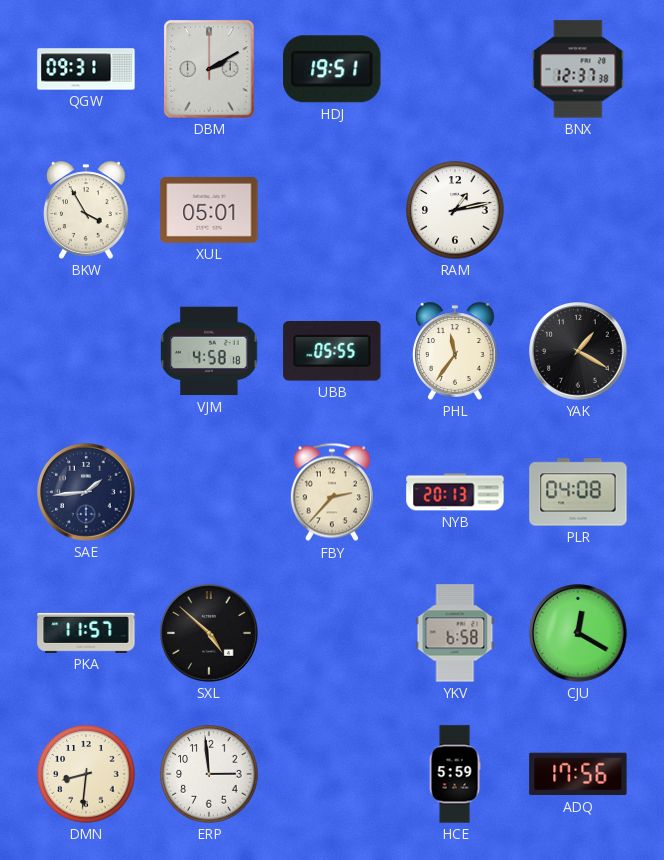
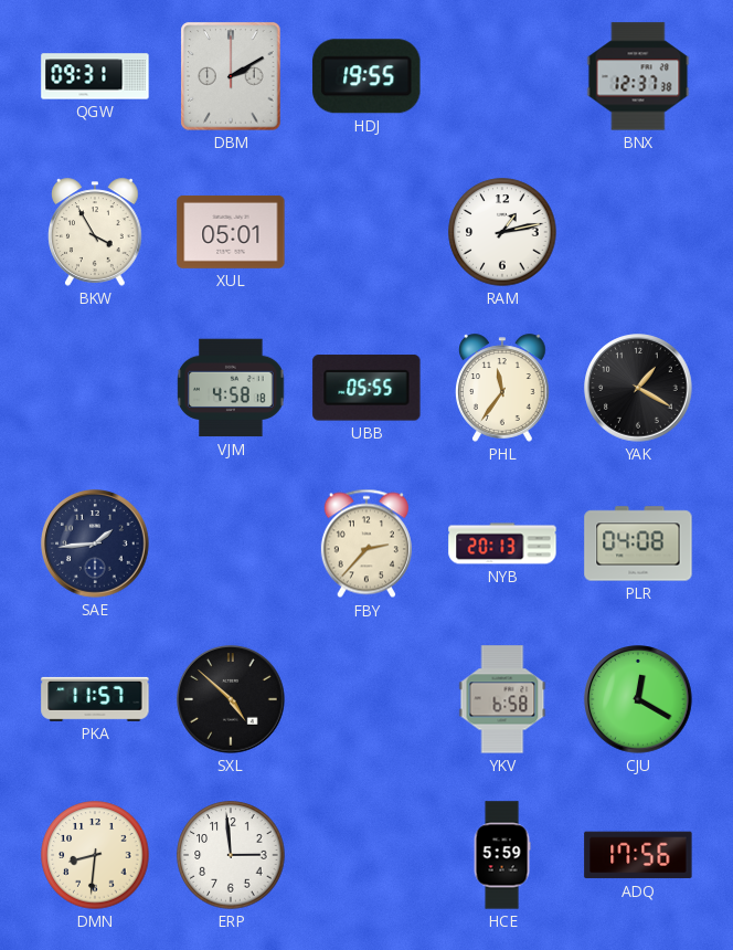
HDJ: 19:51 -> 19:55
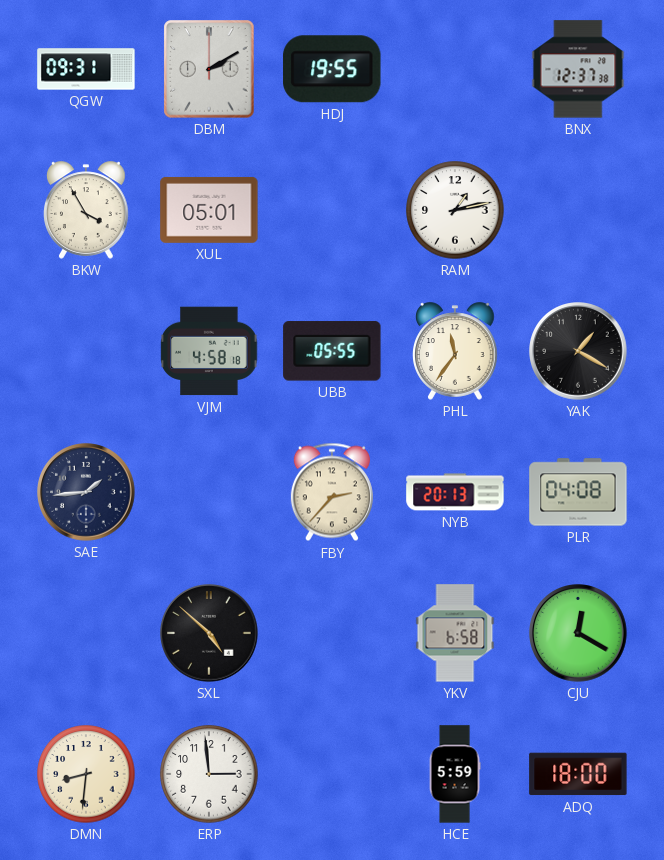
PKA: 11:57 -> none
ADQ: 17:56 -> 18:00
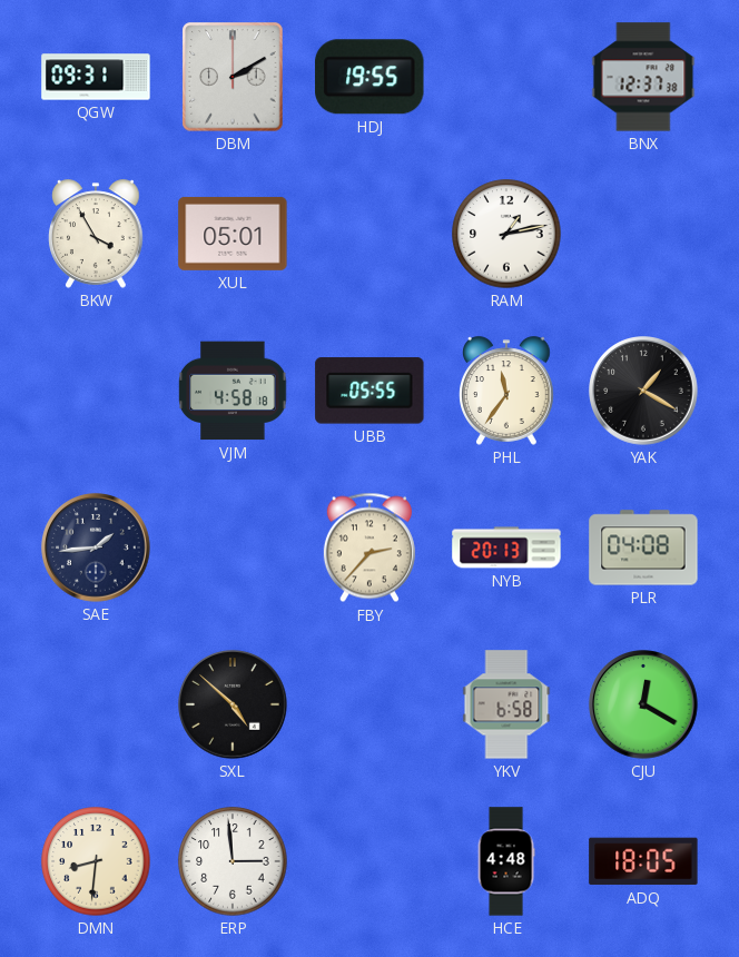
HCE: 5:59 -> 4:48
ADQ: 18:00 -> 18:05
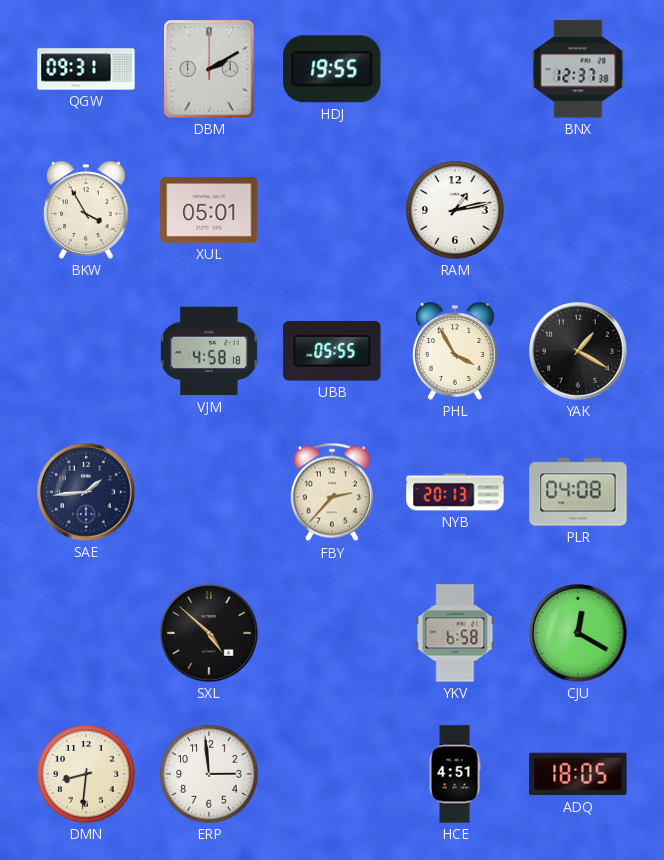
PHL: 11:36 -> 3:55
HCE: 4:48 -> 4:51
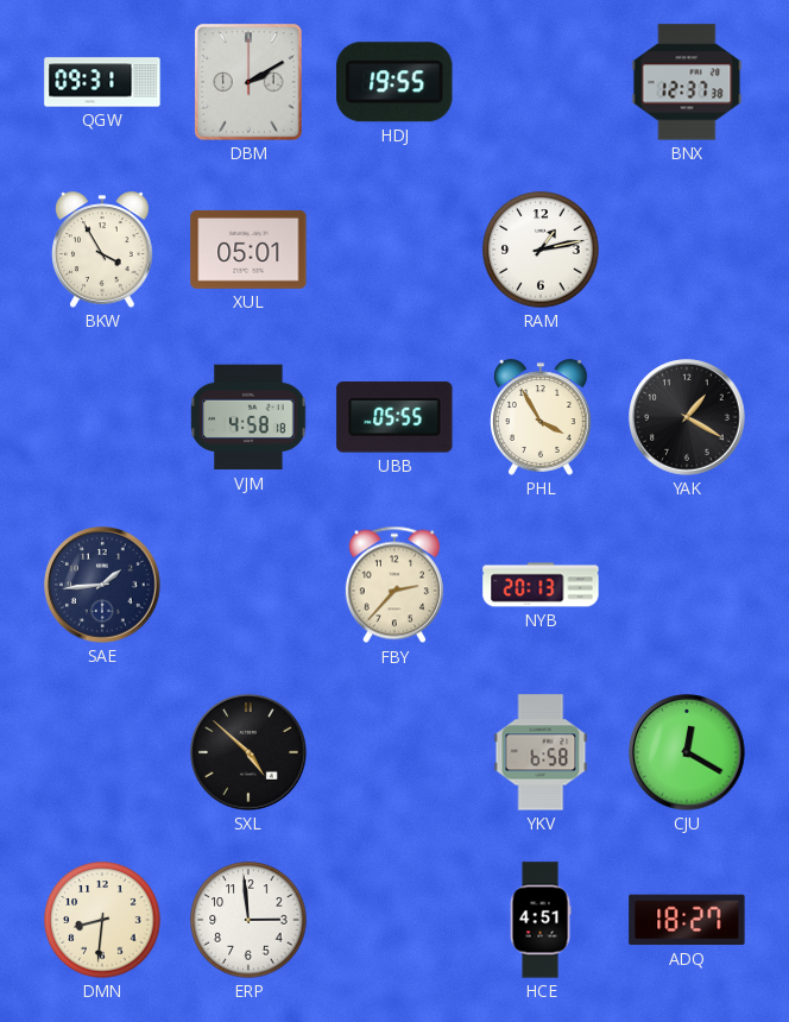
PLR: 04:08 -> none
ADQ: 18:05 -> 18:27
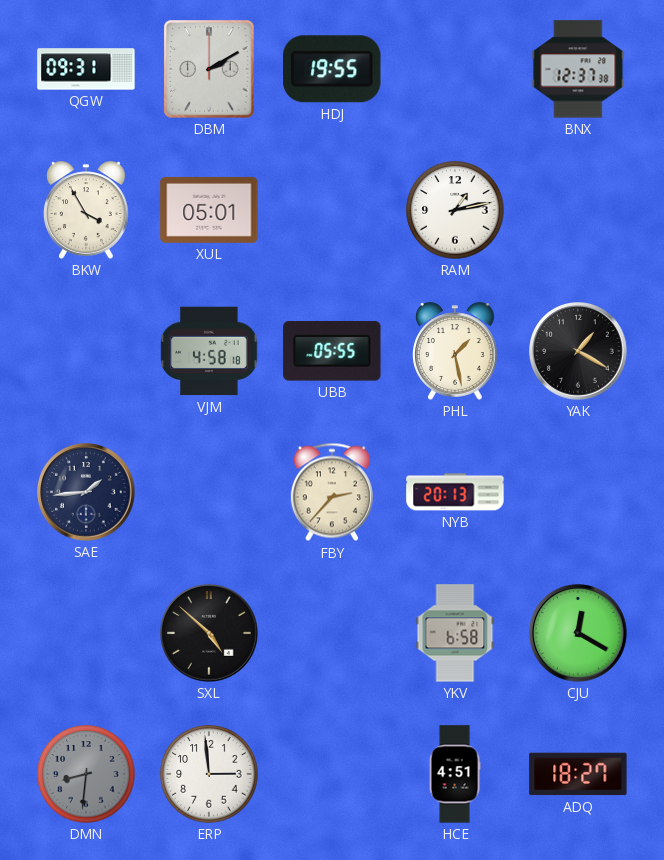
PHL: 3:55 -> 1:28
DMN dial: cream -> grey
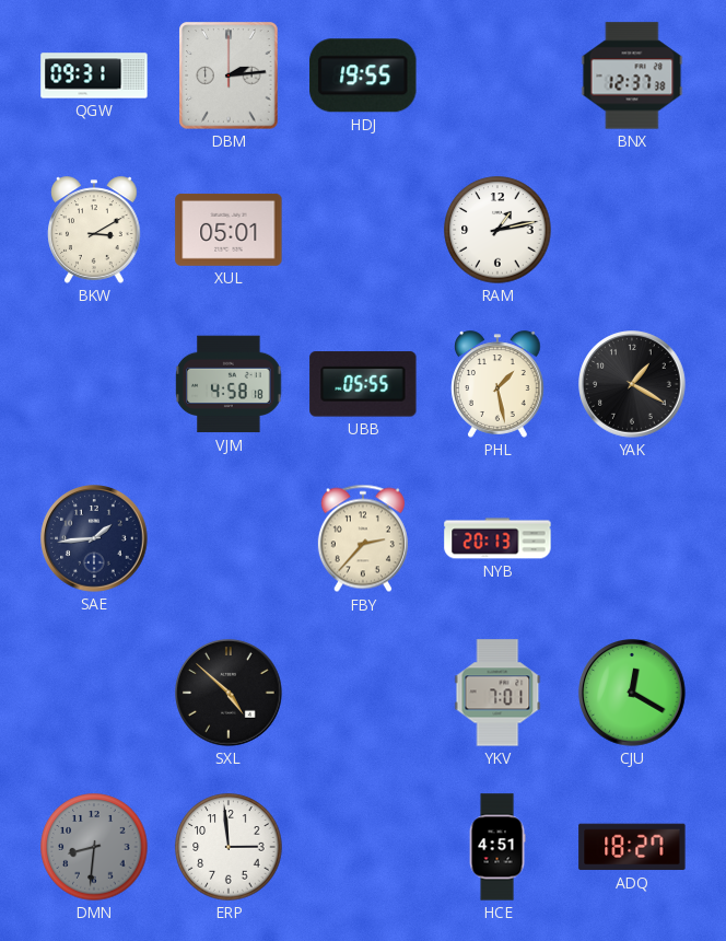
DBM: 2:10 -> 2:14
BKW: 3:55 -> 3:10
YKV: 6:58 -> 7:01
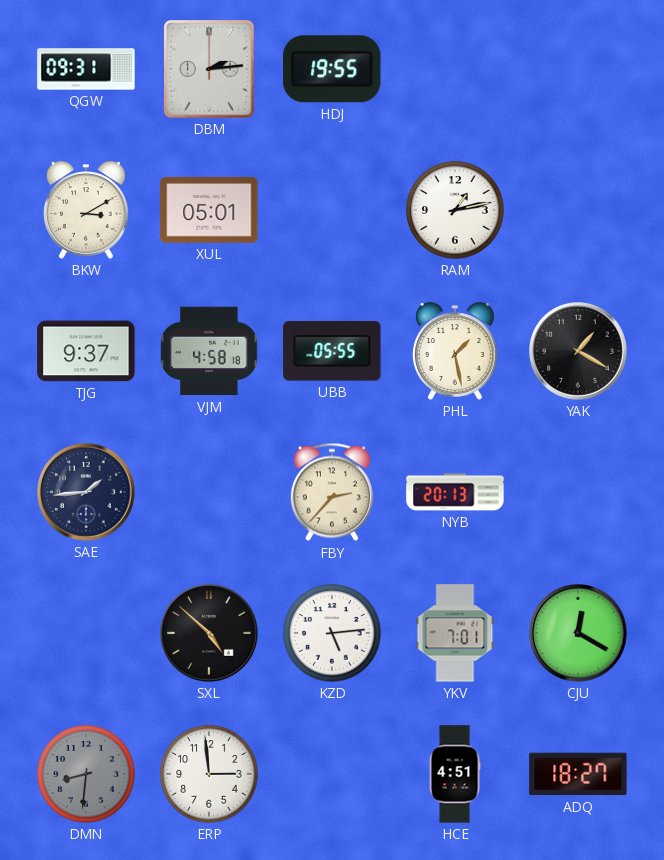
BNX: 12:37 -> none
TJG: none -> 9:37
KZD: none -> 5:14
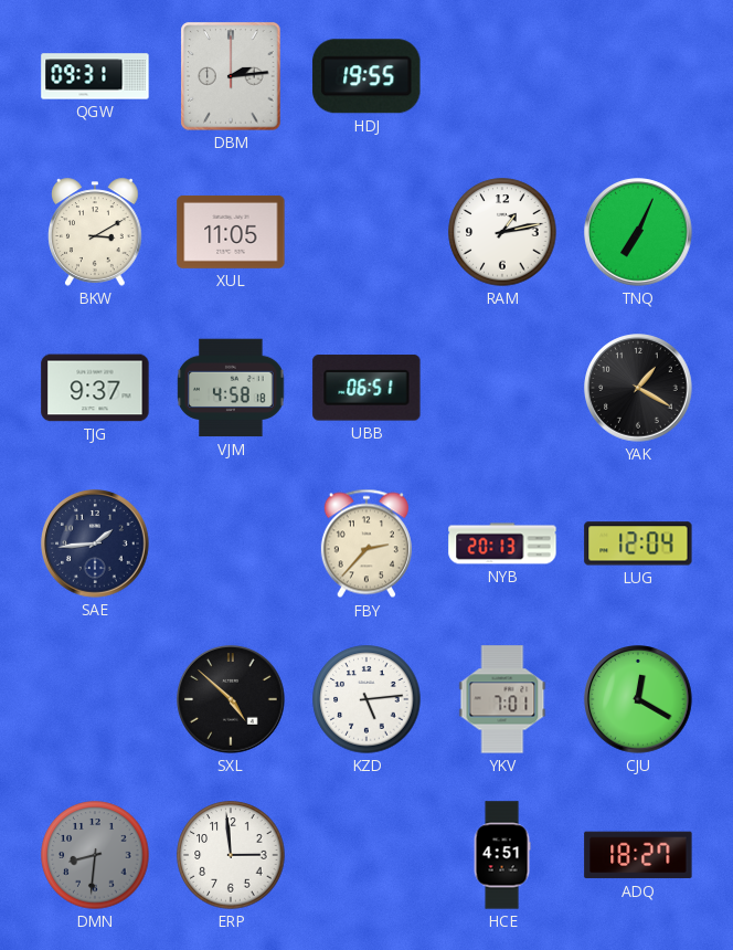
XUL: 05:01 -> 11:05
TNQ: none -> 7:04
UBB: 05:55 -> 06:51
PHL: 1:28 -> none
LUG: none -> 12:04
